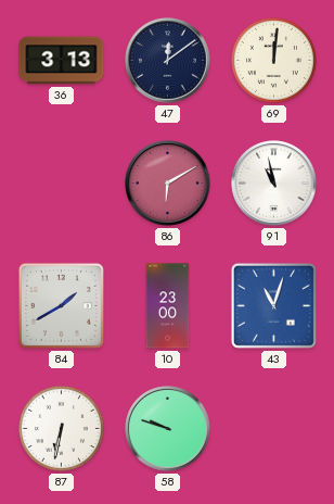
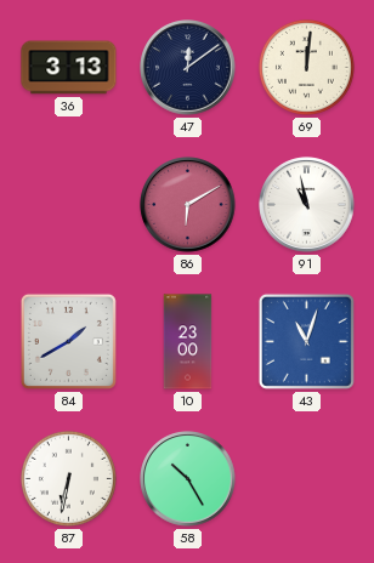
58: 9:48 -> 10:25
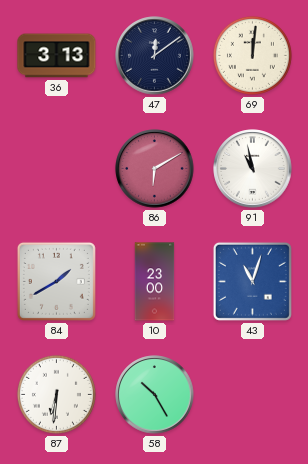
87: 6:32 -> 6:31
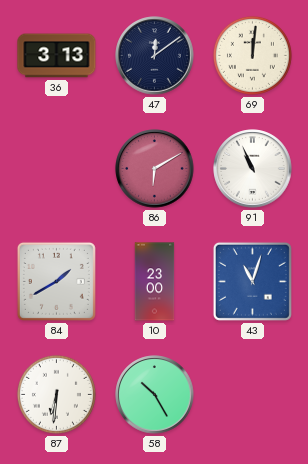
91: 10:58 -> 10:56
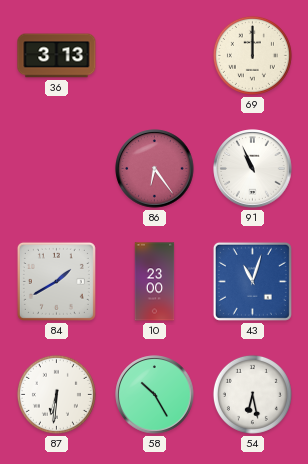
47: 12:09 -> none
69: 12:01 -> 12:00
86: 6:10 -> 6:24
54: none -> 6:28
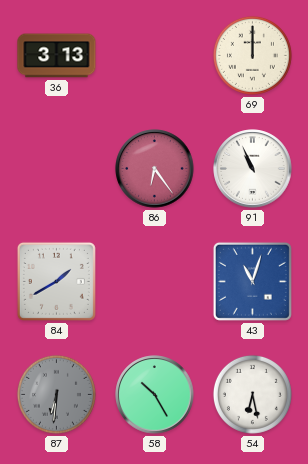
10: 23:00 -> none
87 dial: white -> grey
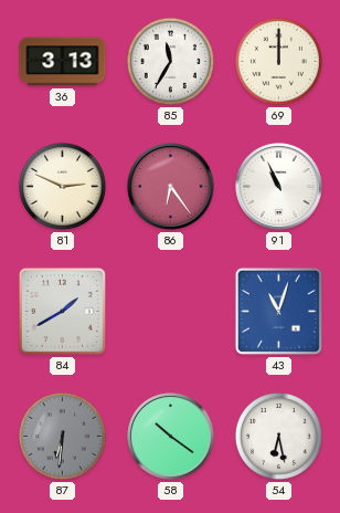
85: none -> 11:35
81: none -> 2:49
58: 10:25 -> 10:21
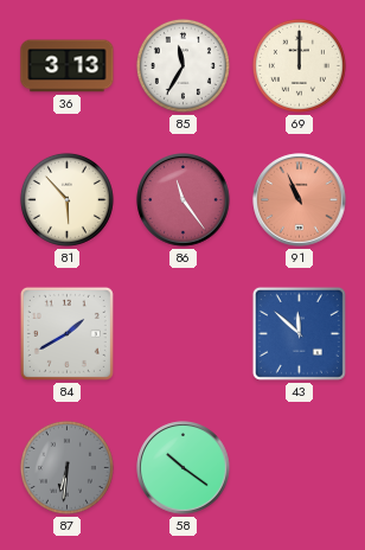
81: 2:49 -> 5:53
86: 6:24 -> 11:24
91 dial: white -> salmon
43: 11:03 -> 11:52
54: 6:28 -> none
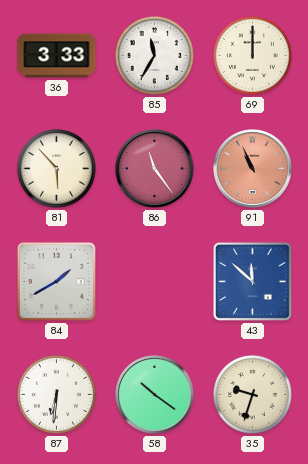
36: 3:13 -> 3:33
87 dial: grey -> white
35: none -> 9:33
